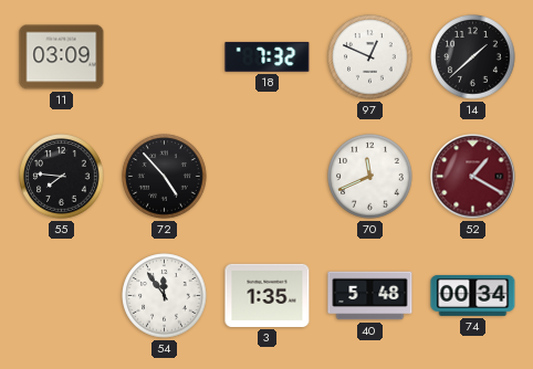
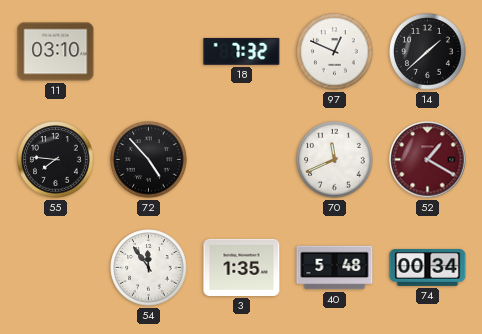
11: 03:09 -> 03:10
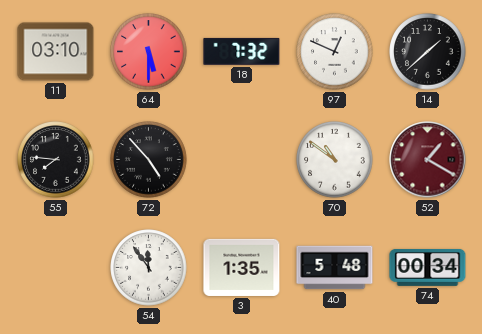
64: none -> 5:30
70: 11:41 -> 10:51
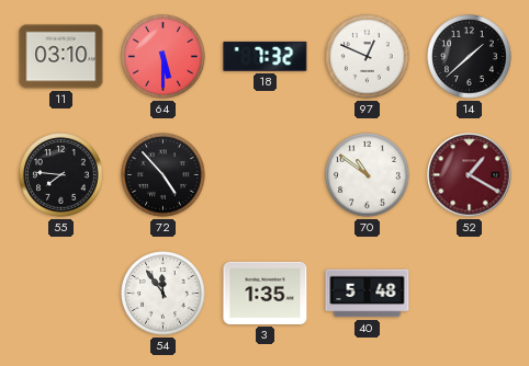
74: 00:34 -> none
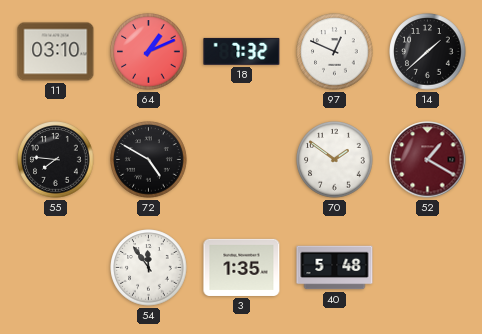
64: 5:30 -> 1:11
72: 4:53 -> 4:50
70: 10:51 -> 1:51
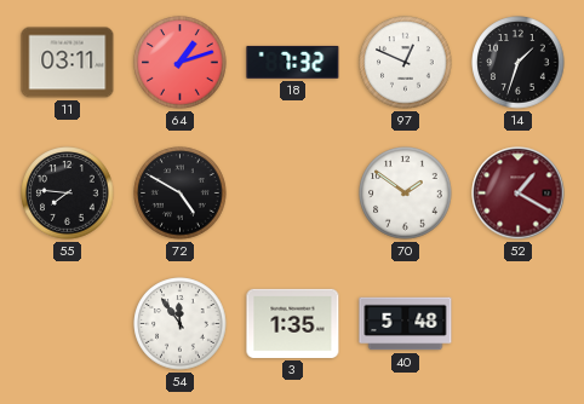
11: 03:10 -> 03:11
64: 1:11 -> 1:12
14: 1:38 -> 1:33
